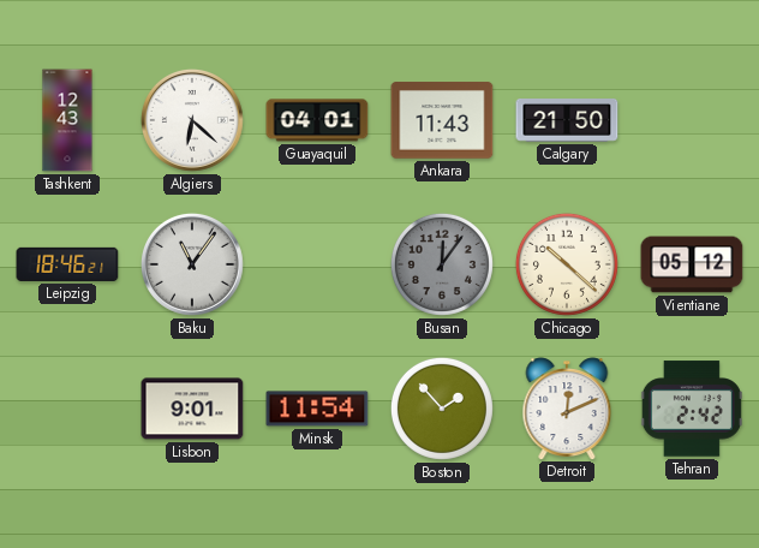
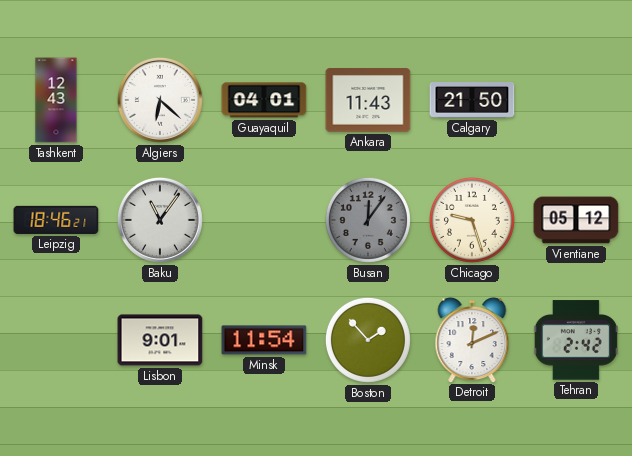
Chicago: 10:22 -> 9:27
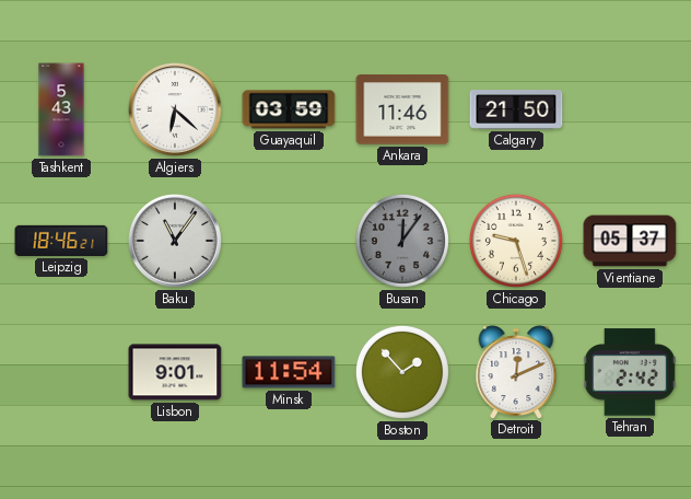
Tashkent: 12:43 -> 5:43
Guayaquil: 04:01 -> 03:59
Ankara: 11:43 -> 11:46
Vientiane: 05:12 -> 05:37
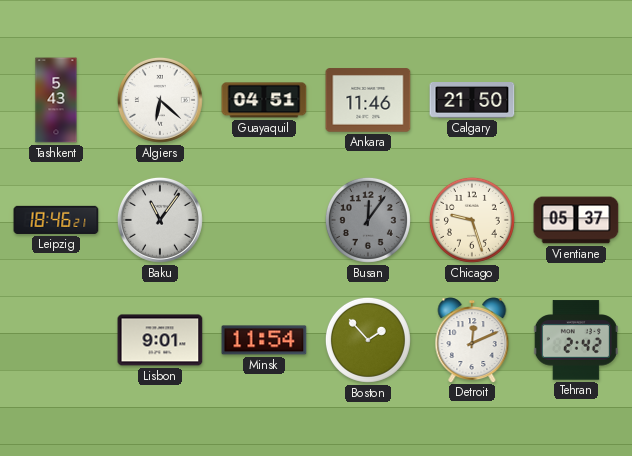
Guayaquil: 03:59 -> 04:51
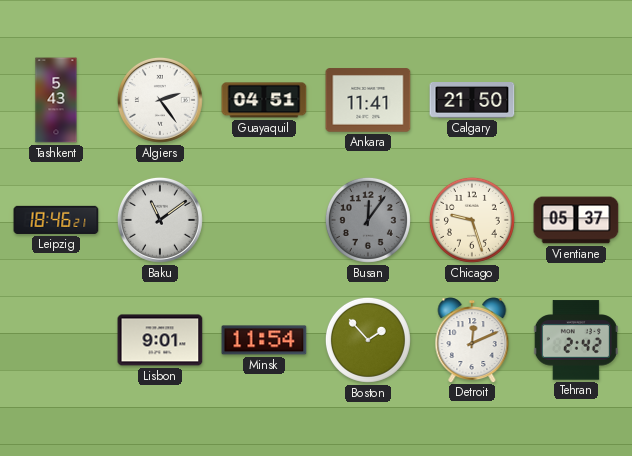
Algiers: 6:22 -> 2:24
Ankara: 11:46 -> 11:41
Baku: 11:06 -> 11:09
